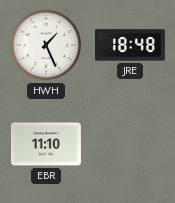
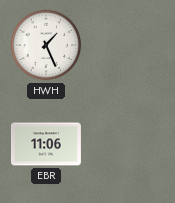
JRE: 18:48 -> none
EBR: 11:10 -> 11:06
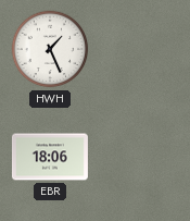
EBR: 11:06 -> 18:06
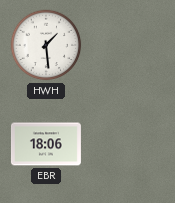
HWH: 1:26 -> 1:29
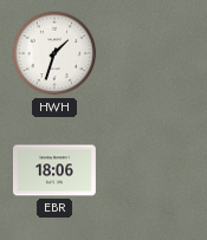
HWH: 1:29 -> 1:33
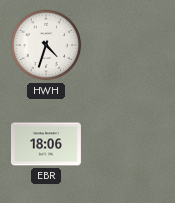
HWH: 1:33 -> 4:33
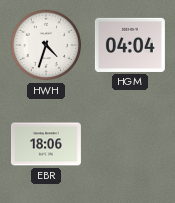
HGM: none -> 04:04
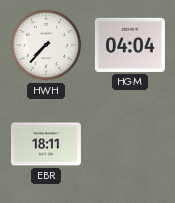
HWH: 4:33 -> 7:37
EBR: 18:06 -> 18:11
